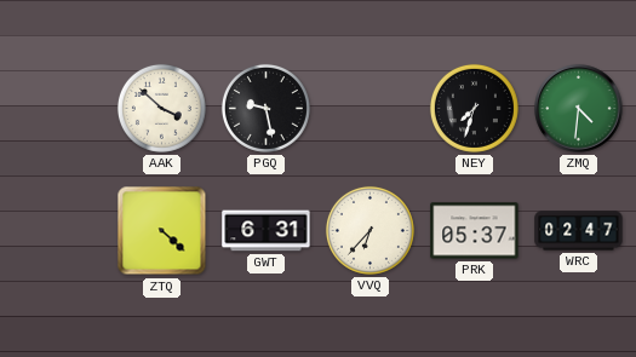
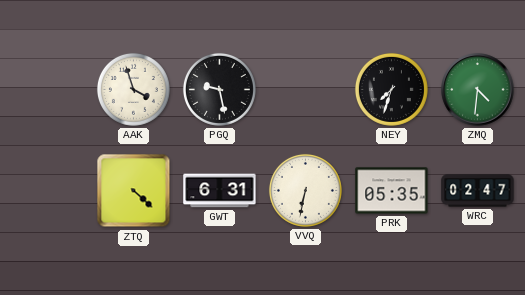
AAK: 3:52 -> 3:57
VVQ: 6:37 -> 6:32
PRK: 05:37 -> 05:35
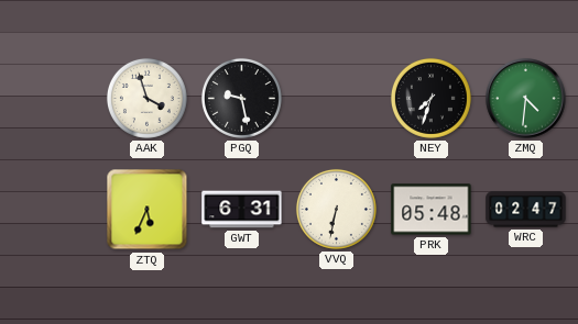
ZTQ: 4:22 -> 5:34
PRK: 05:35 -> 05:48
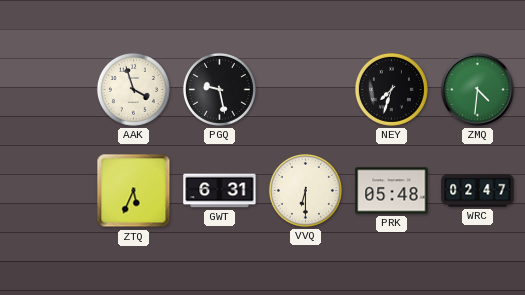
VVQ: 6:32 -> 6:30
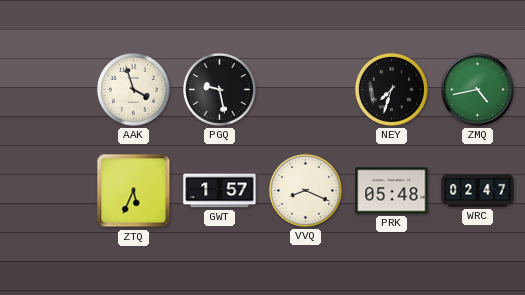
ZMQ: 4:31 -> 4:43
GWT: 6:31 -> 1:57
VVQ: 6:30 -> 8:19
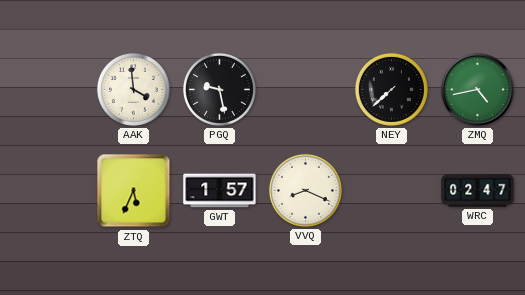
AAK: 3:57 -> 3:59
NEY: 7:33 -> 7:38
PRK: 05:48 -> none
